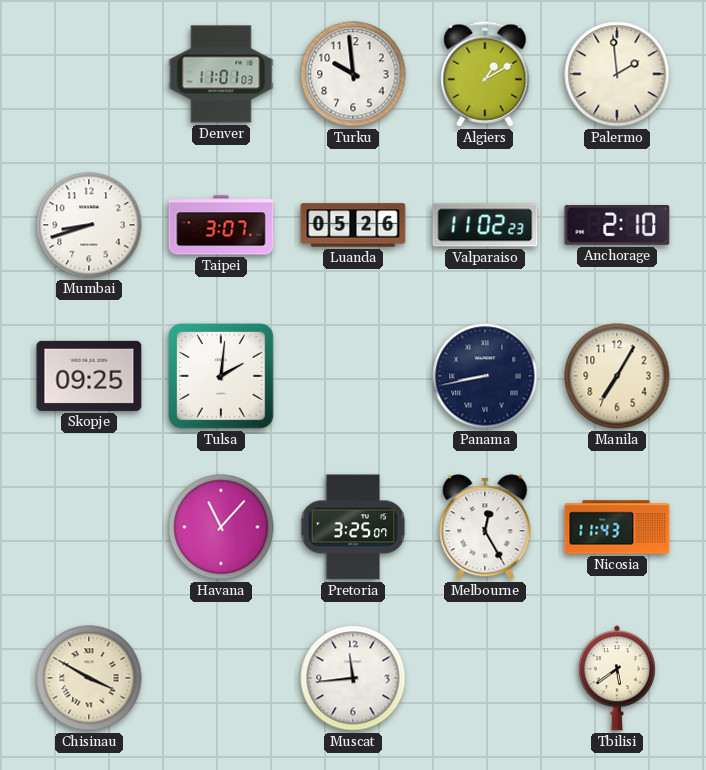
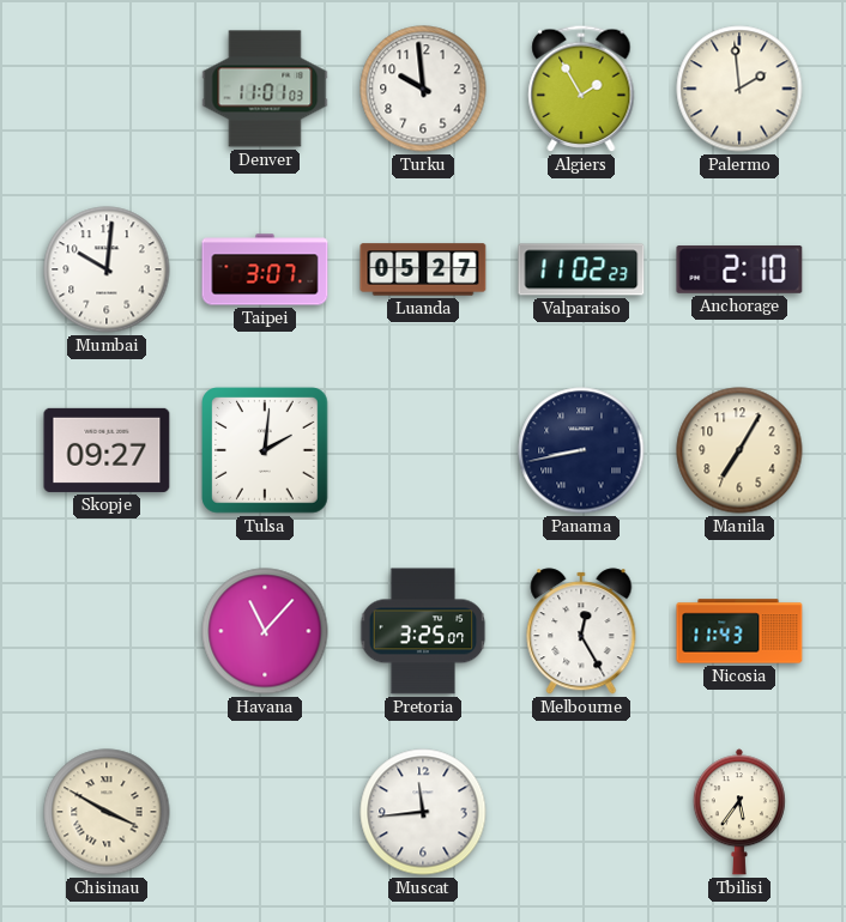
Algiers: 1:10 -> 1:55
Mumbai: 8:42 -> 10:01
Luanda: 05:26 -> 05:27
Skopje: 09:25 -> 09:27
Tbilisi: 5:39 -> 5:36
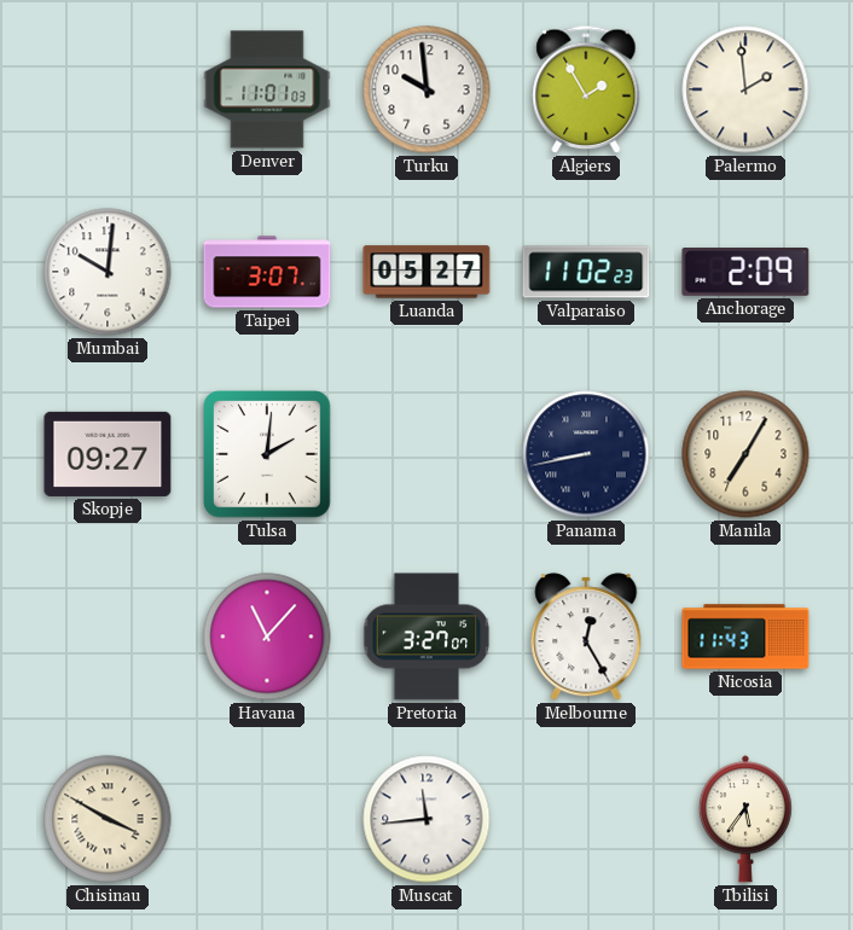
Anchorage: 2:10 -> 2:09
Pretoria: 3:25 -> 3:27
